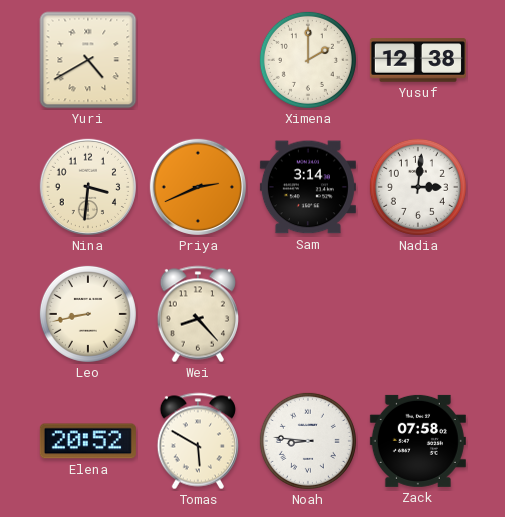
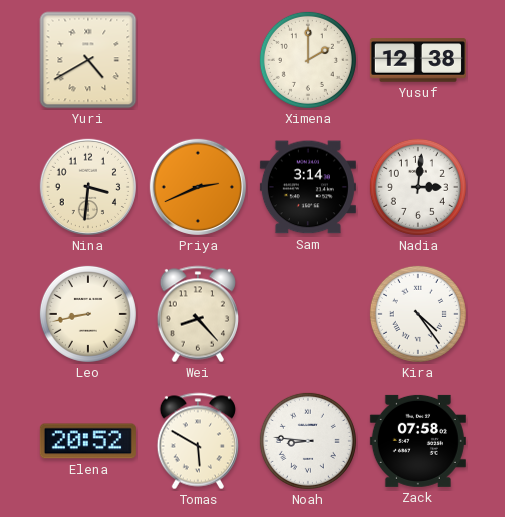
Kira: none -> 4:24
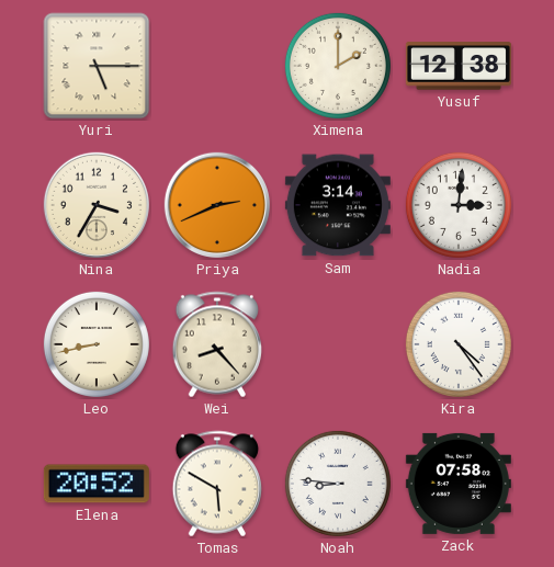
Yuri: 4:40 -> 5:15
Nina: 3:31 -> 3:35
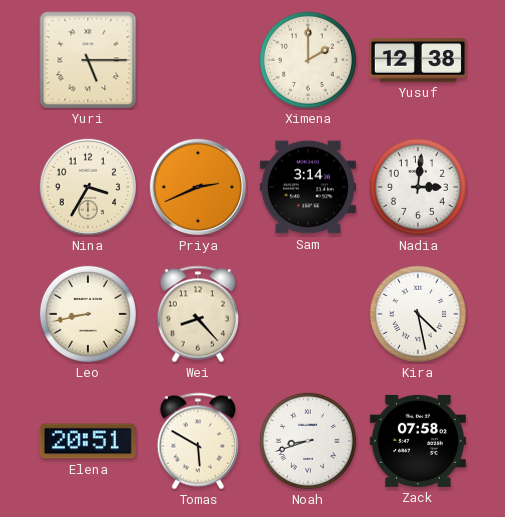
Kira: 4:24 -> 4:28
Elena: 20:52 -> 20:51
Noah: 8:46 -> 8:42
